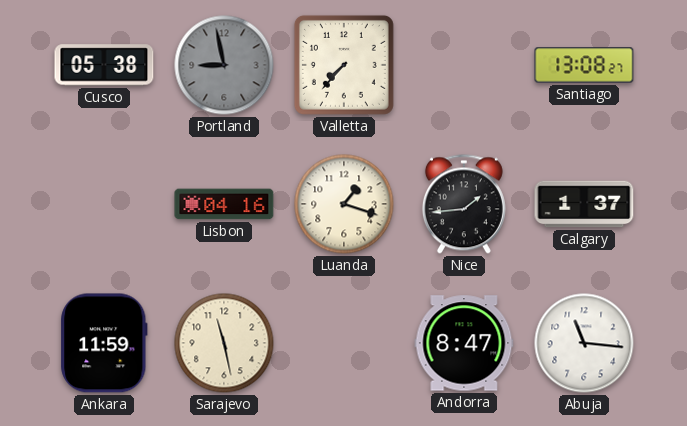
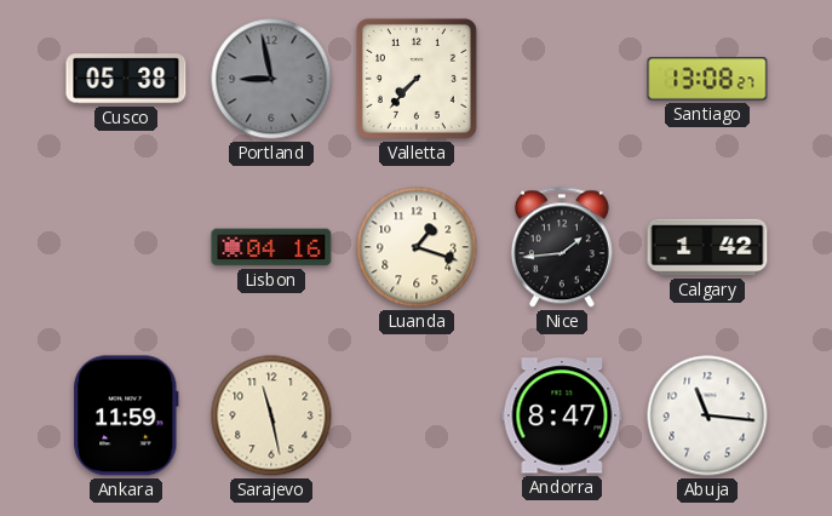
Calgary: 1:37 -> 1:42
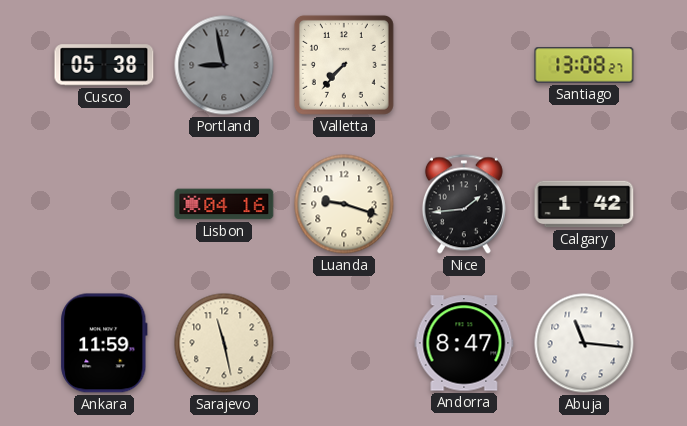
Luanda: 1:18 -> 9:18
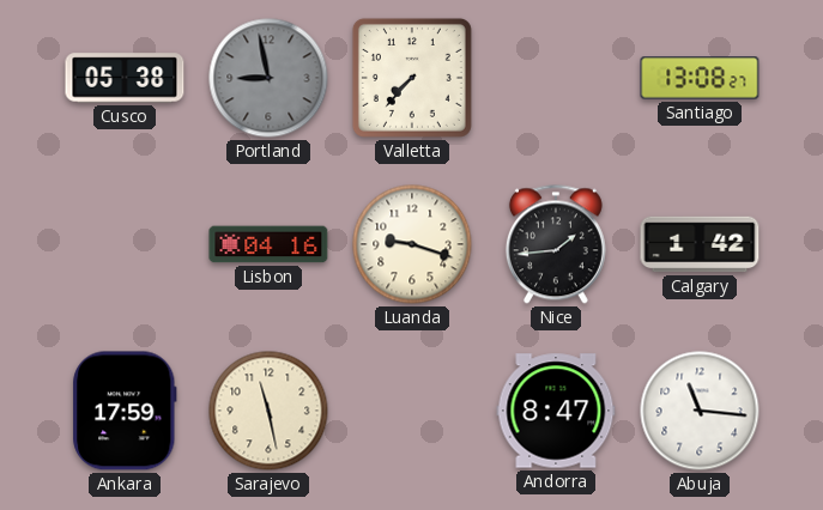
Ankara: 11:59 -> 17:59
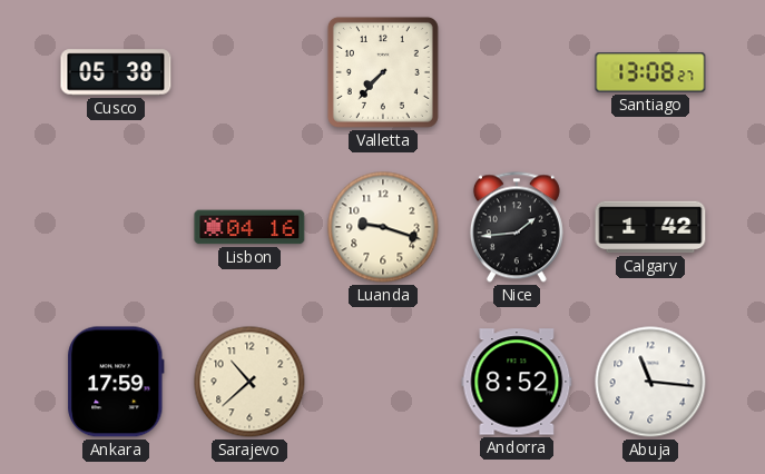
Portland: 8:58 -> none
Sarajevo: 11:28 -> 10:38
Andorra: 8:47 -> 8:52
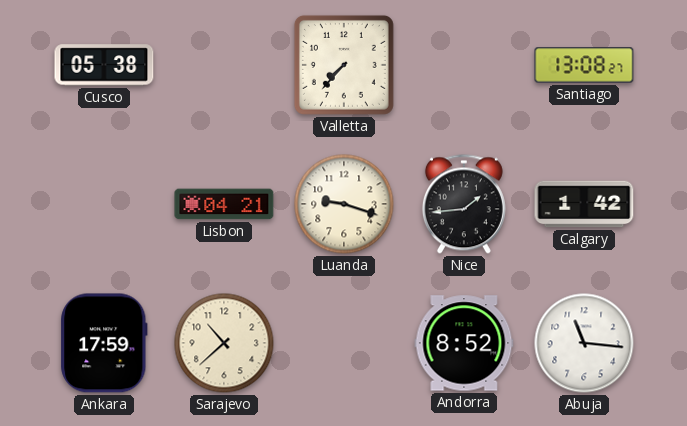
Lisbon: 04:16 -> 04:21
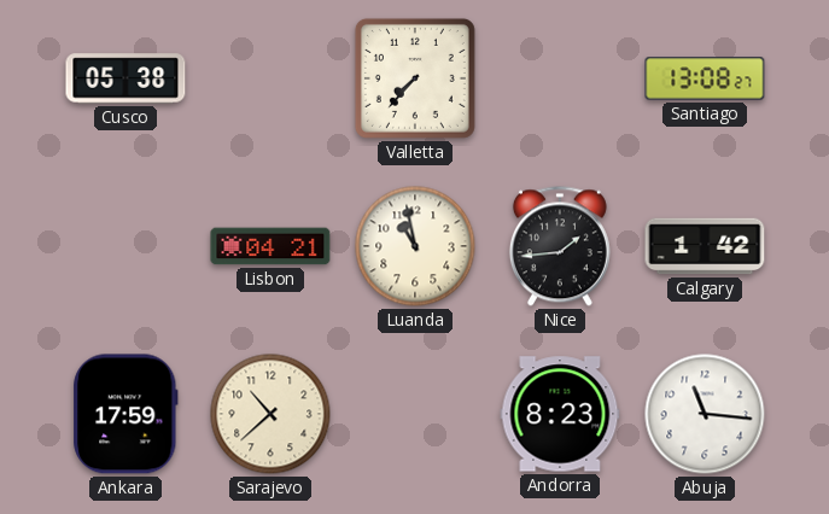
Luanda: 9:18 -> 10:58
Andorra: 8:52 -> 8:23
